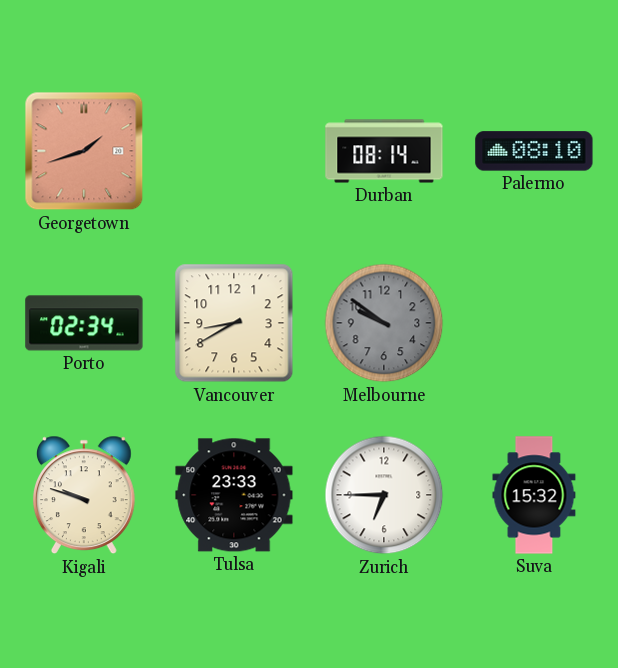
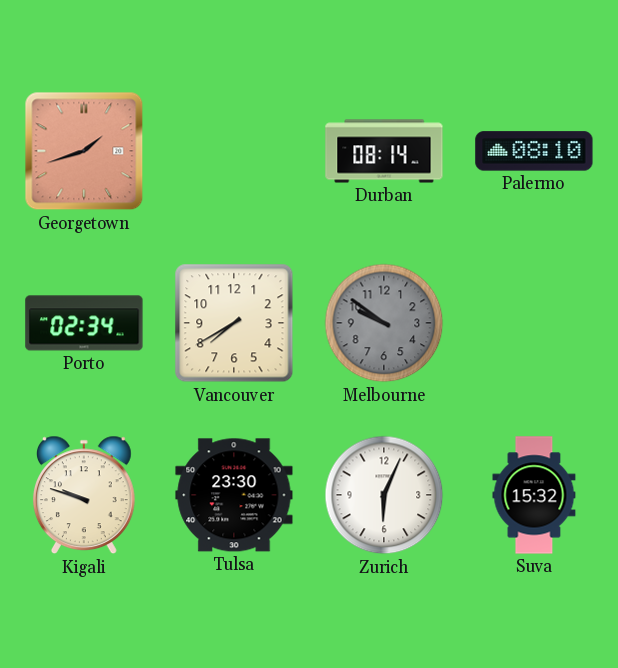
Vancouver: 8:40 -> 7:40
Tulsa: 23:33 -> 23:30
Zurich: 6:45 -> 6:04
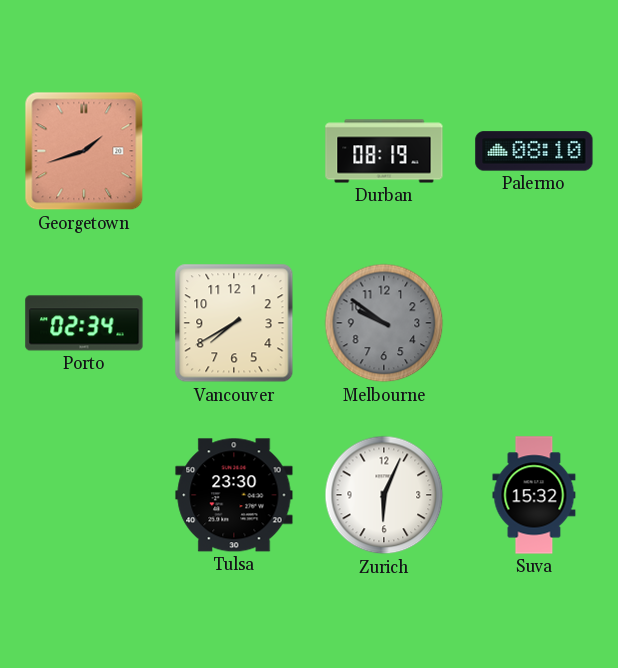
Durban: 08:14 -> 08:19
Kigali: 9:48 -> none
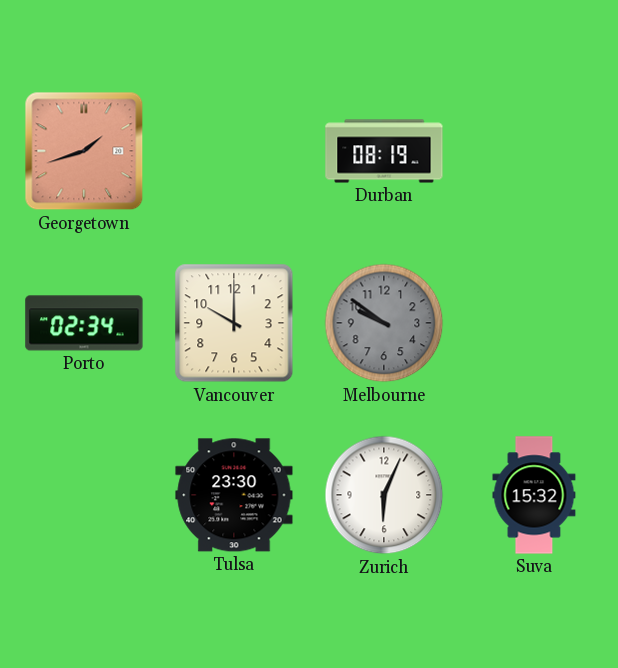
Palermo: 08:10 -> none
Vancouver: 7:40 -> 10:00
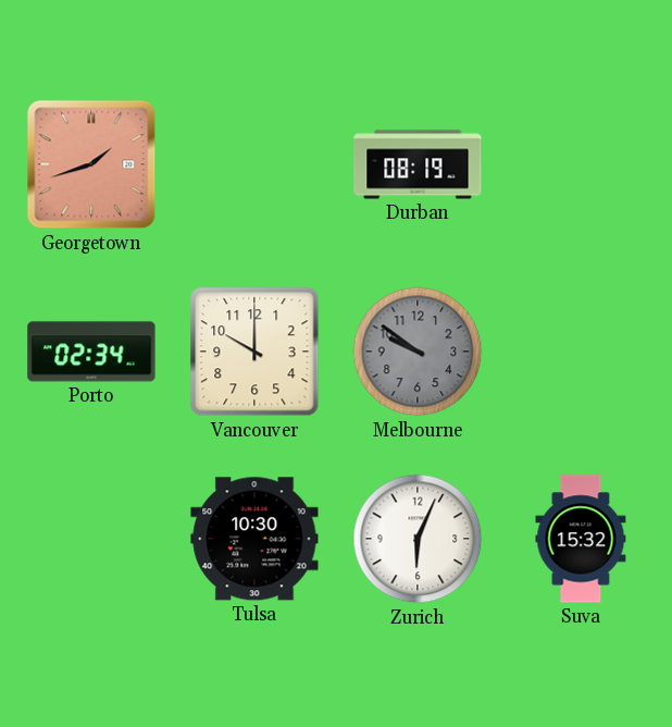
Tulsa: 23:30 -> 10:30
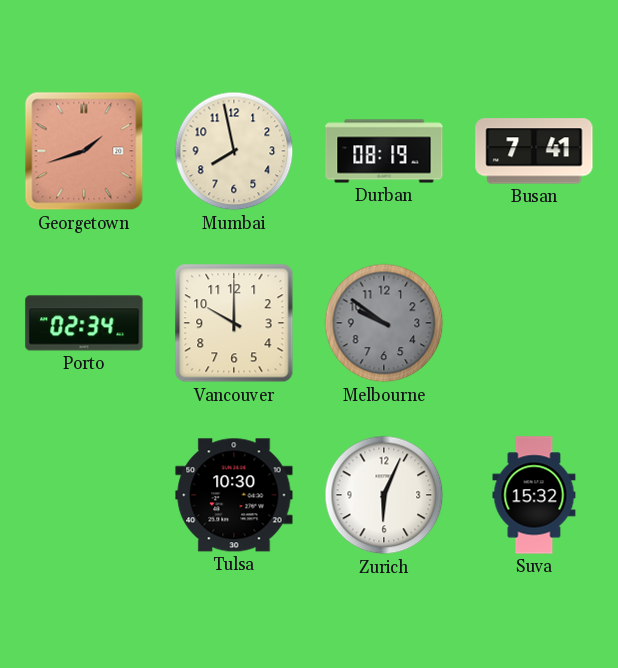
Mumbai: none -> 7:58
Busan: none -> 7:41
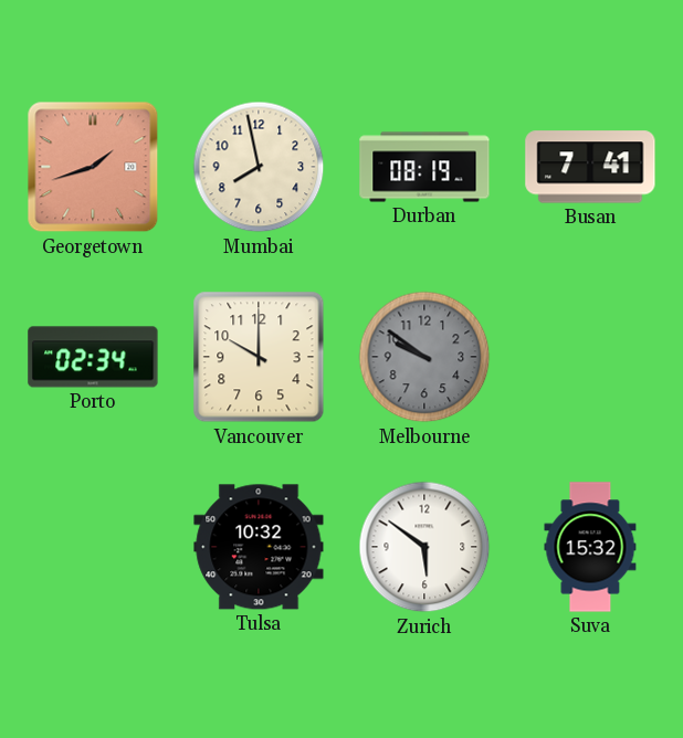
Tulsa: 10:30 -> 10:32
Zurich: 6:04 -> 5:51
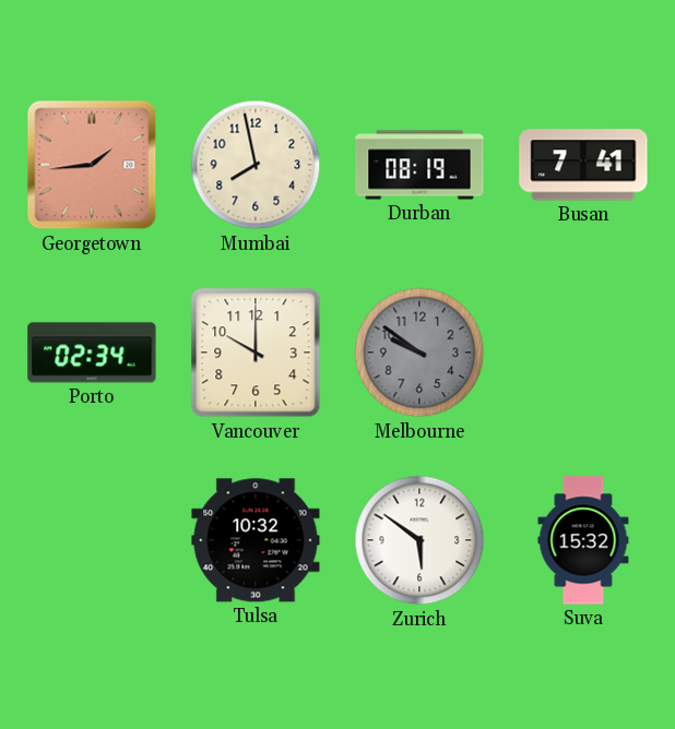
Georgetown: 1:42 -> 1:44
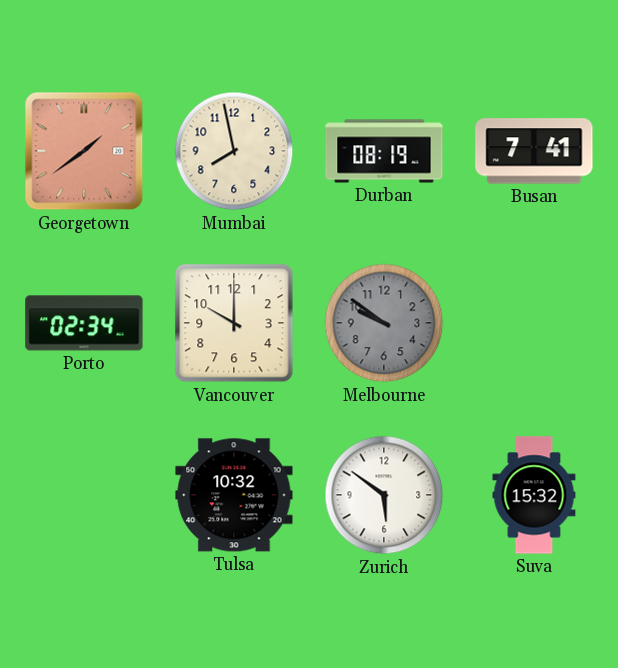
Georgetown: 1:44 -> 1:39
